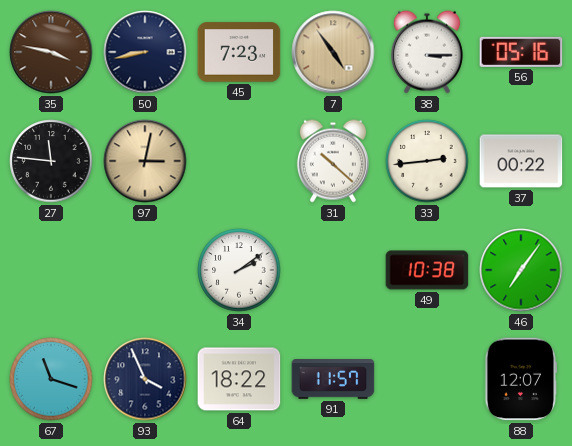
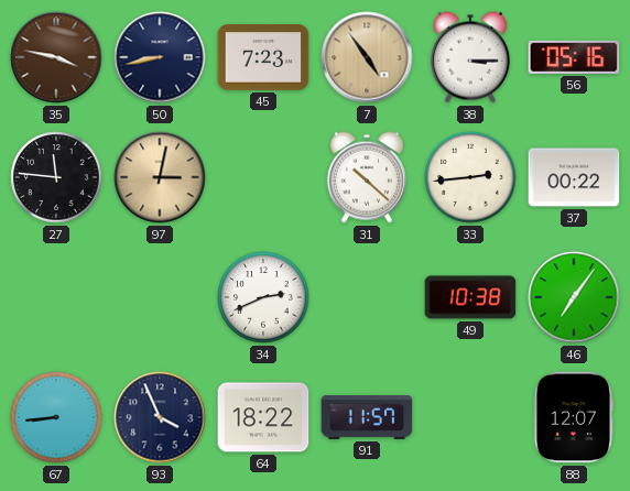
34: 2:09 -> 2:41
67: 11:18 -> 8:44
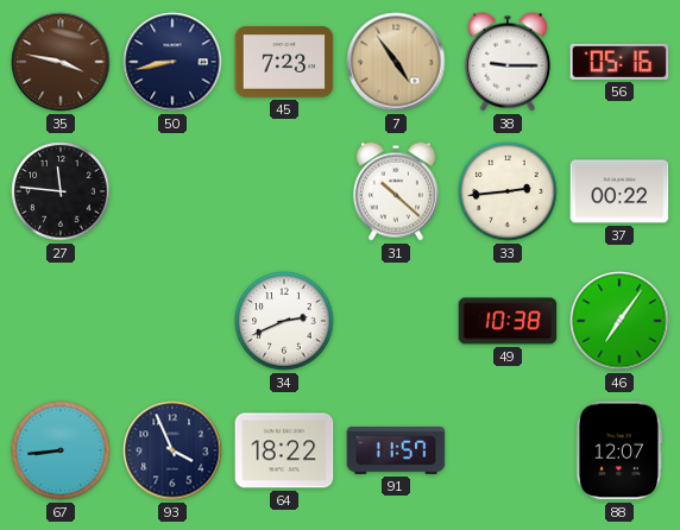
38: 3:15 -> 9:15
97: 3:02 -> none
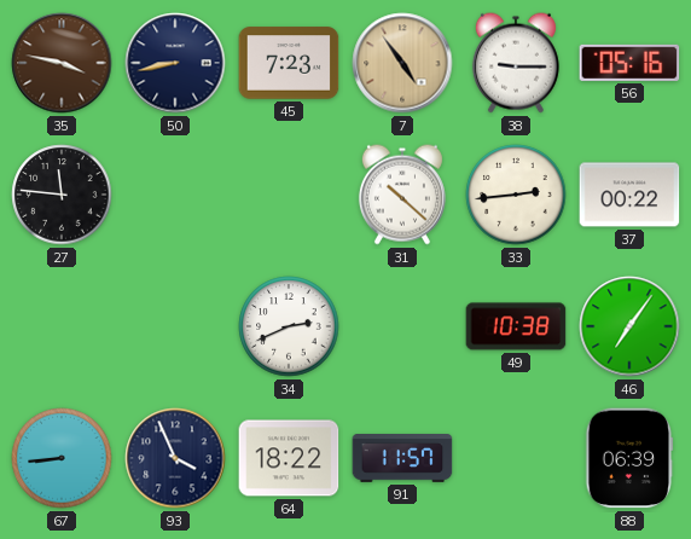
88: 12:07 -> 06:39
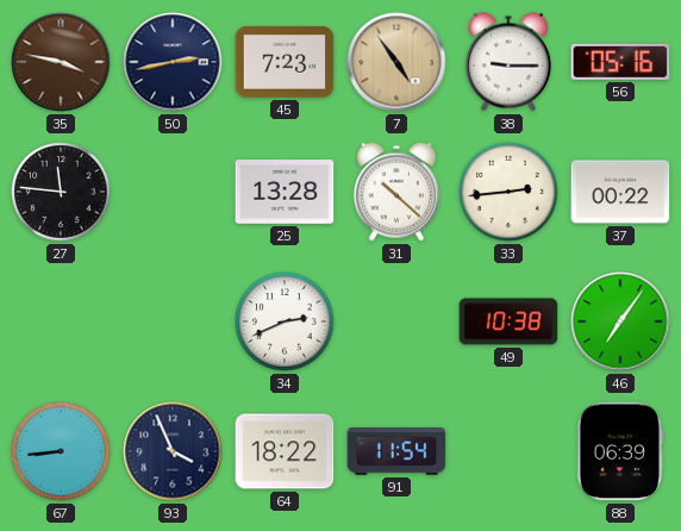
50: 8:43 -> 2:43
25: none -> 13:28
91: 11:57 -> 11:54
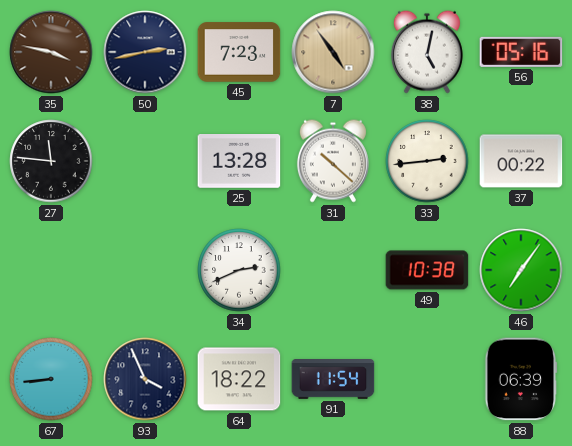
38: 9:15 -> 5:02
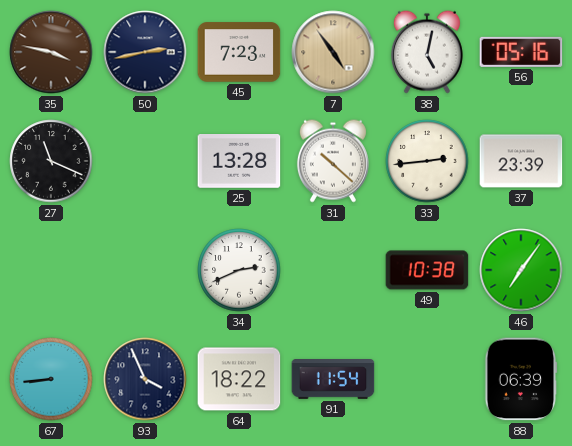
27: 11:46 -> 11:19
37: 00:22 -> 23:39
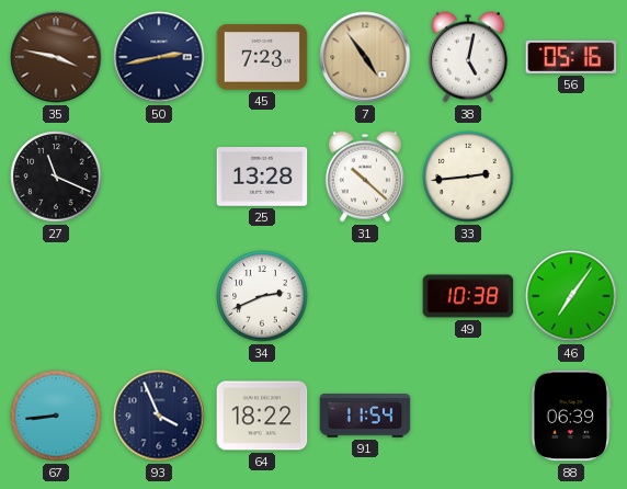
37: 23:39 -> none
